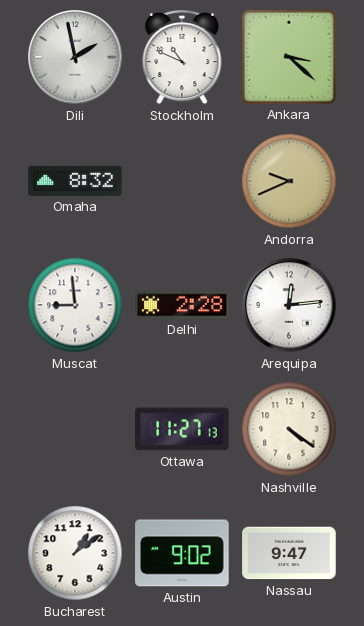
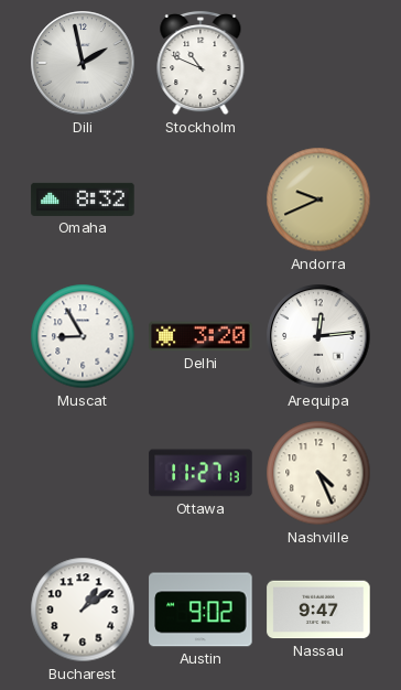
Ankara: 3:22 -> none
Muscat: 8:59 -> 8:55
Delhi: 2:28 -> 3:20
Nashville: 4:21 -> 4:26
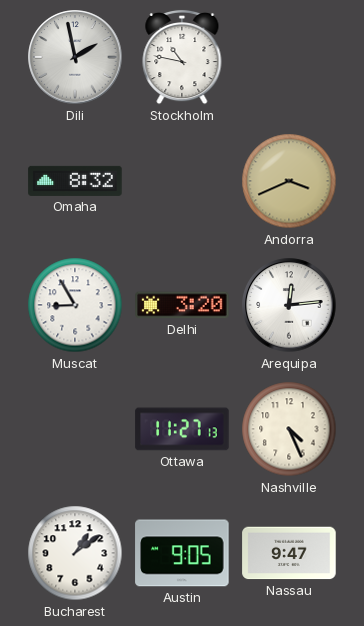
Stockholm: 10:49 -> 10:47
Andorra: 9:41 -> 3:41
Austin: 9:02 -> 9:05
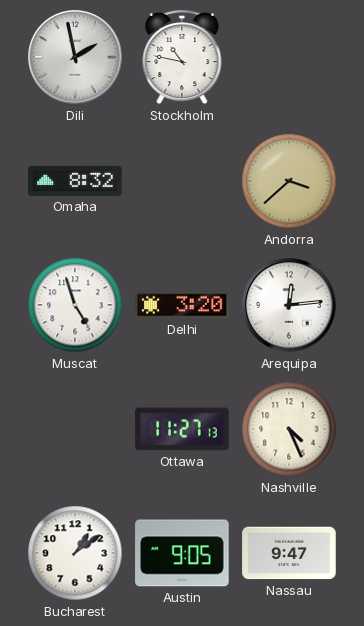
Andorra: 3:41 -> 3:38
Muscat: 8:55 -> 4:57
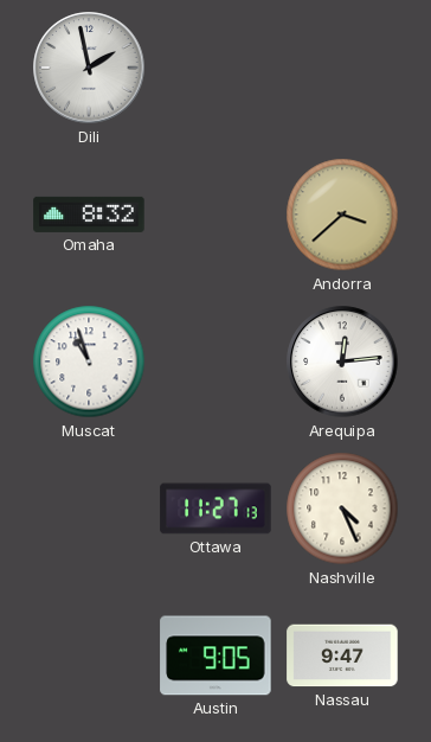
Stockholm: 10:47 -> none
Muscat: 4:57 -> 10:57
Delhi: 3:20 -> none
Bucharest: 1:09 -> none
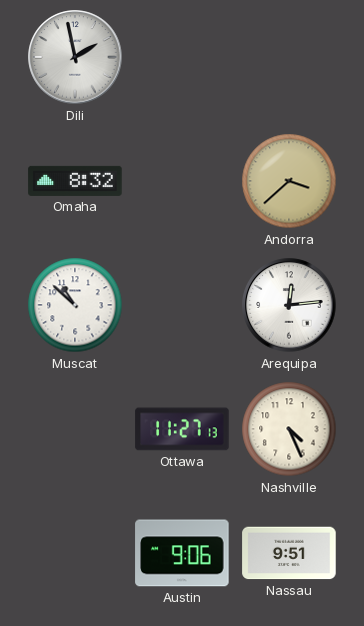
Muscat: 10:57 -> 10:52
Austin: 9:05 -> 9:06
Nassau: 9:47 -> 9:51
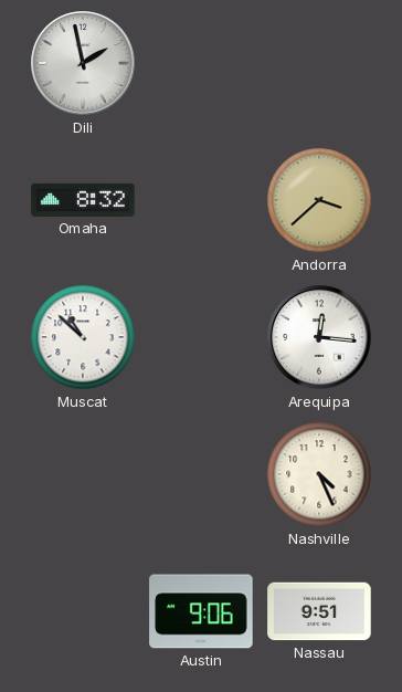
Arequipa: 12:14 -> 12:16
Ottawa: 11:27 -> none
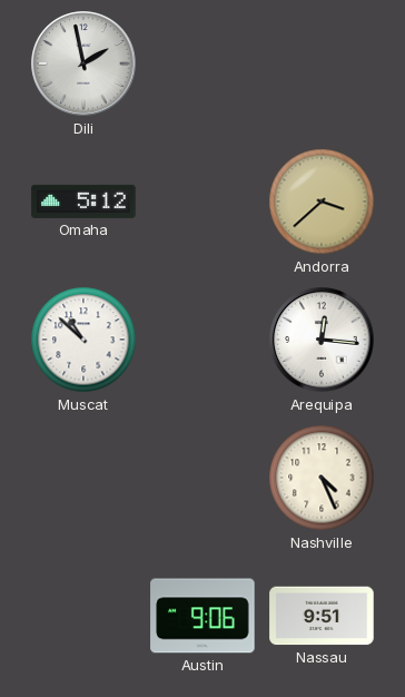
Omaha: 8:32 -> 5:12
